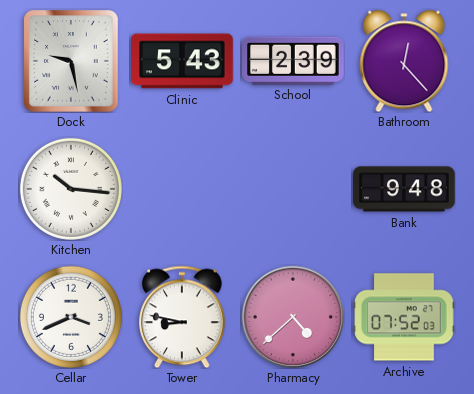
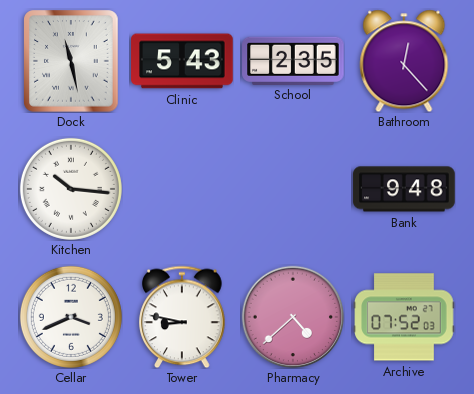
Dock: 9:28 -> 11:28
School: 2:39 -> 2:35
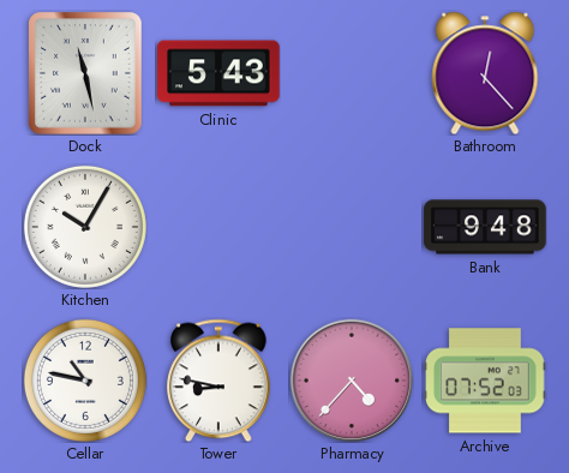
School: 2:35 -> none
Kitchen: 10:16 -> 10:05
Cellar: 3:41 -> 10:47
Pharmacy: 4:38 -> 4:37
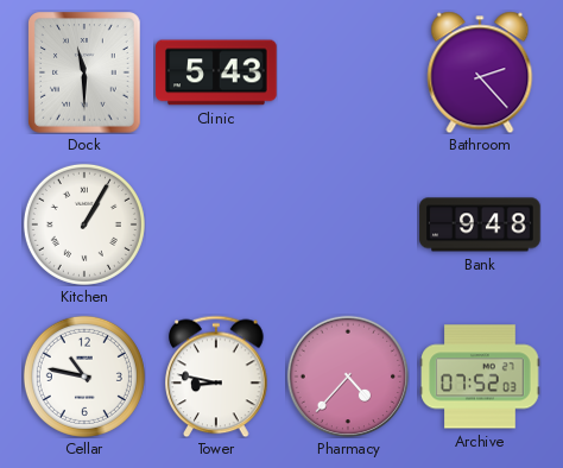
Dock: 11:28 -> 11:30
Bathroom: 12:23 -> 2:23
Kitchen: 10:05 -> 1:05
